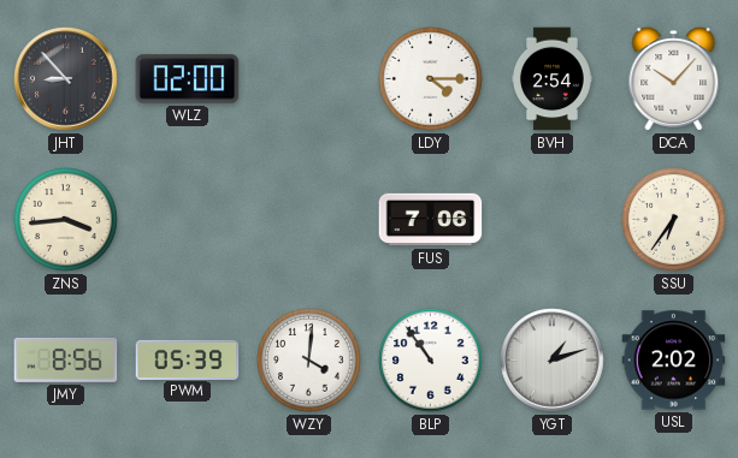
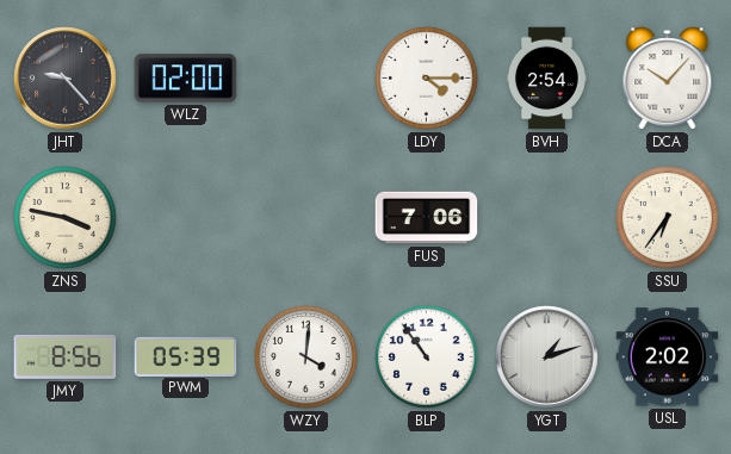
JHT: 8:53 -> 9:23
ZNS: 3:44 -> 3:47
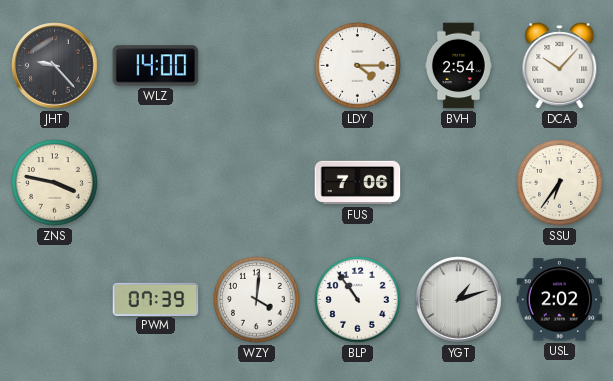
WLZ: 02:00 -> 14:00
JMY: 8:56 -> none
PWM: 05:39 -> 07:39
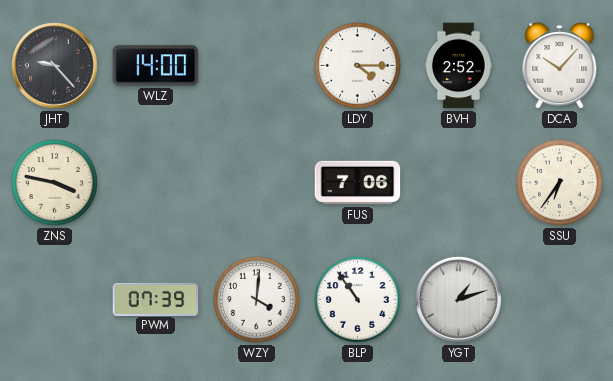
BVH: 2:54 -> 2:52
USL: 2:02 -> none
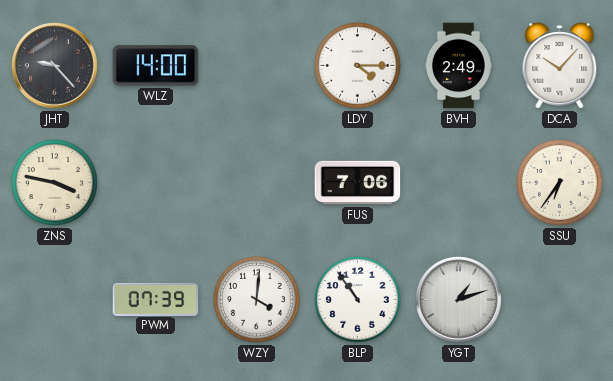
BVH: 2:52 -> 2:49
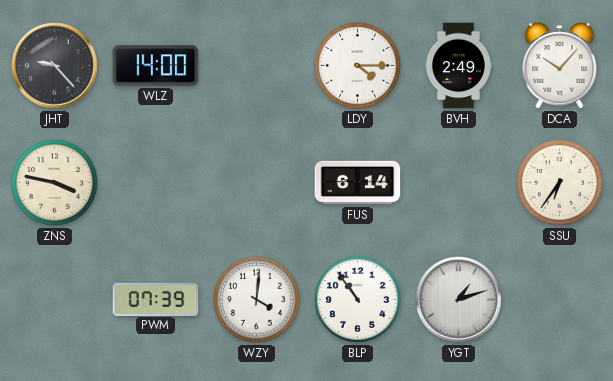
FUS: 7:06 -> 6:14
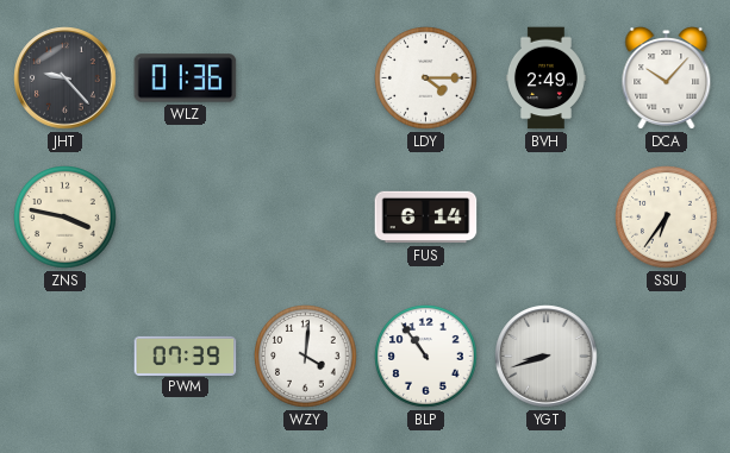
WLZ: 14:00 -> 01:36
YGT: 1:12 -> 8:42
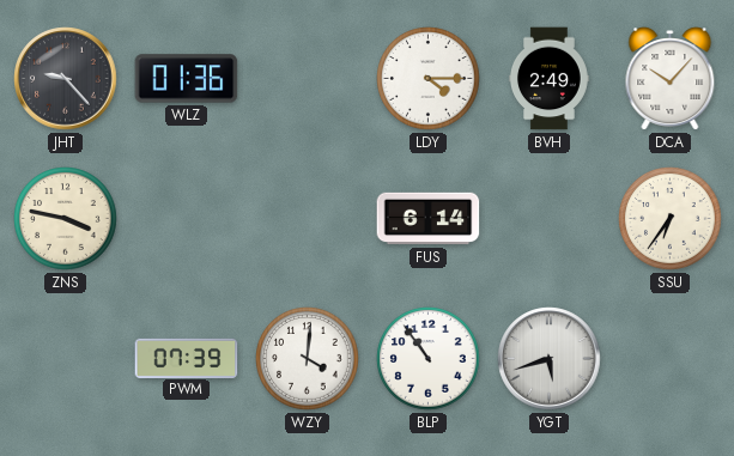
YGT: 8:42 -> 5:42
